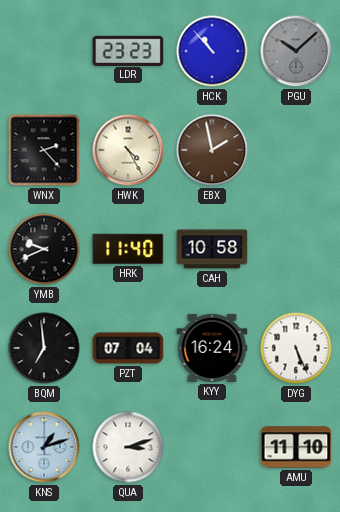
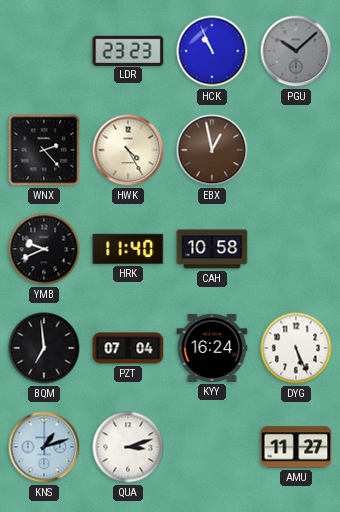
HCK: 10:53 -> 10:56
EBX: 1:58 -> 12:58
AMU: 11:10 -> 11:27
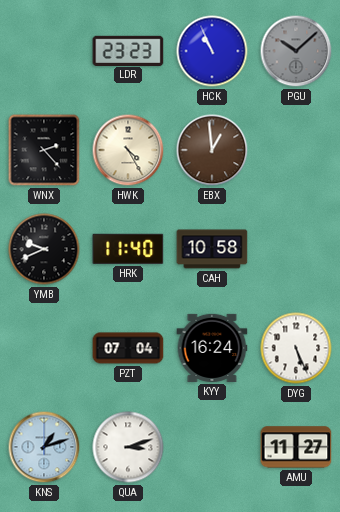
EBX: 12:58 -> 12:59
BQM: 6:59 -> none
